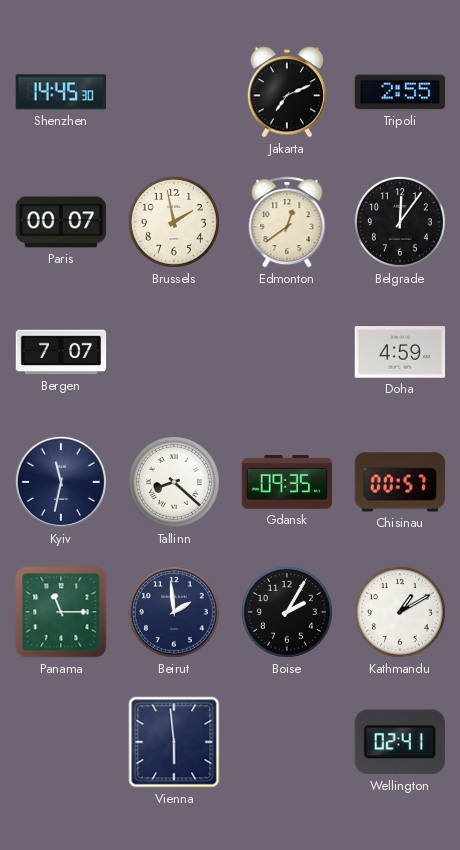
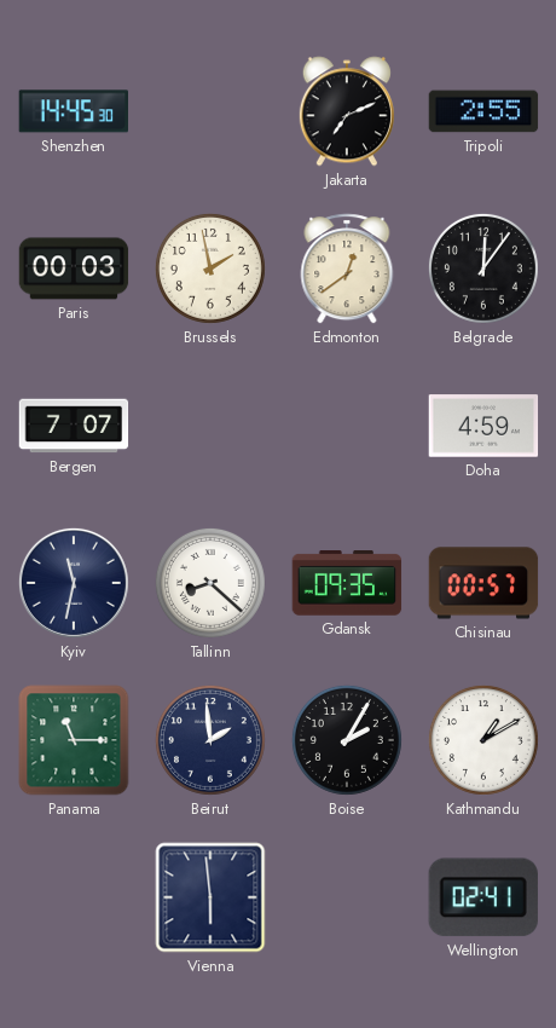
Paris: 00:07 -> 00:03
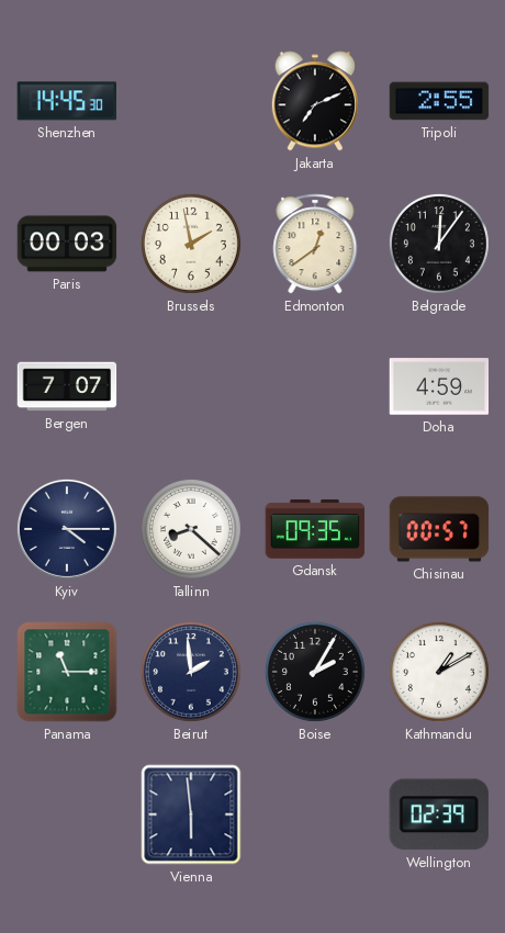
Kyiv: 11:32 -> 4:15
Wellington: 02:41 -> 02:39
